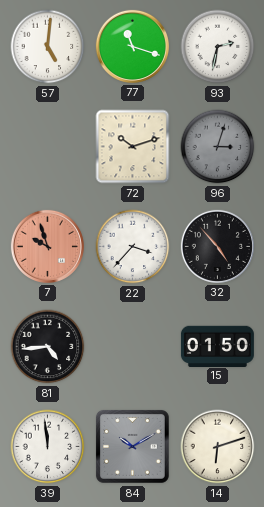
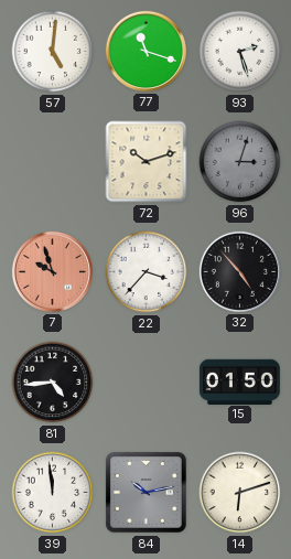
93: 2:32 -> 2:27
84: 10:10 -> 10:13
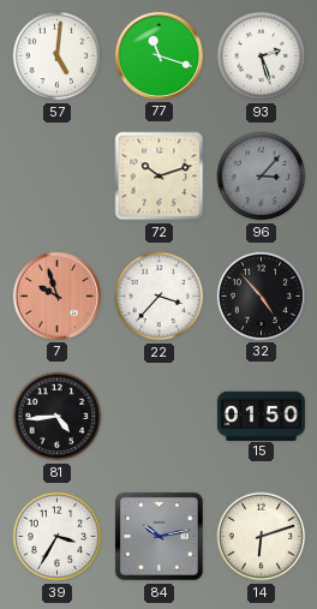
96: 3:03 -> 3:07
39: 11:59 -> 3:35
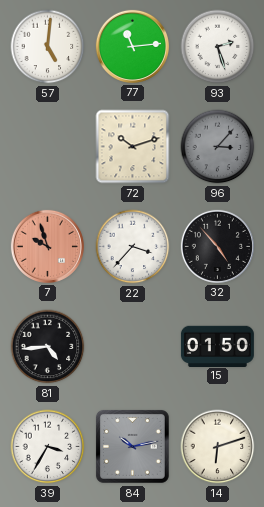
77: 11:18 -> 11:14
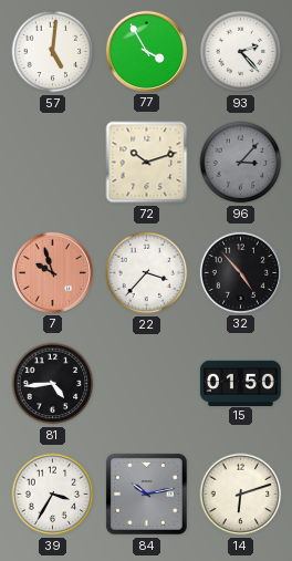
77: 11:14 -> 3:55
93: 2:27 -> 2:23
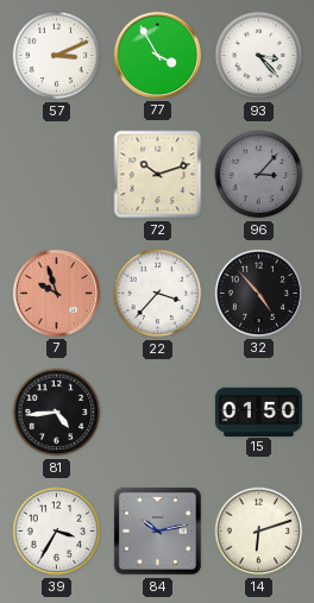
57: 5:01 -> 3:11
93: 2:23 -> 3:23
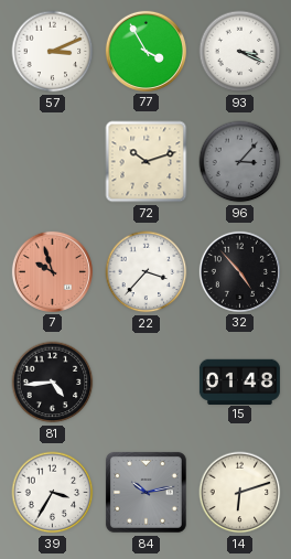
93: 3:23 -> 3:19
15: 01:50 -> 01:48
